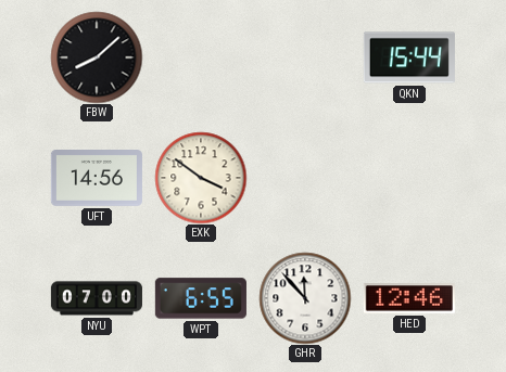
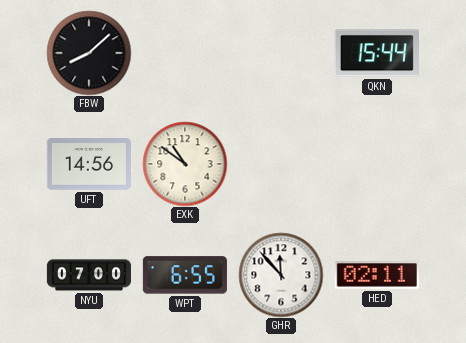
EXK: 3:51 -> 10:51
HED: 12:46 -> 02:11
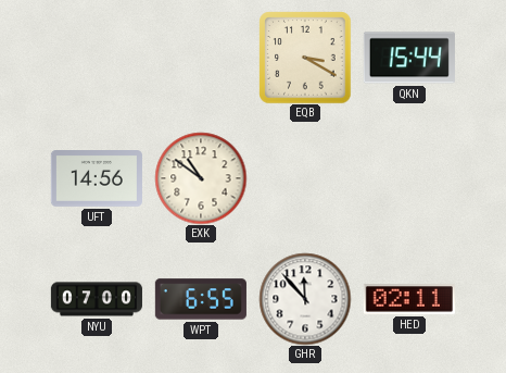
FBW: 8:08 -> none
EQB: none -> 3:20
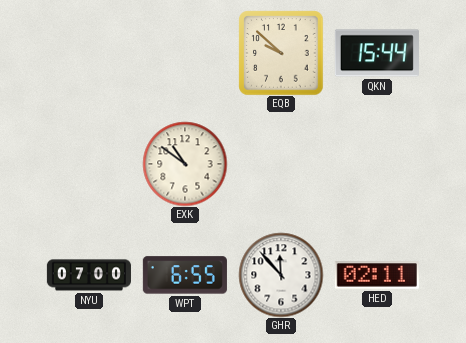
EQB: 3:20 -> 9:52
UFT: 14:56 -> none
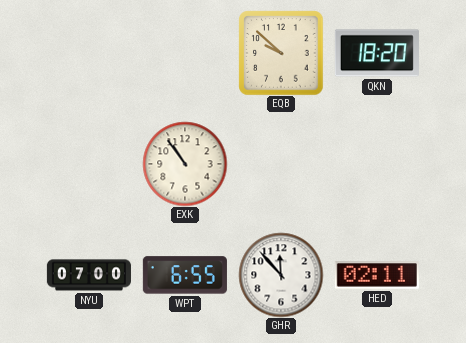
QKN: 15:44 -> 18:20
EXK: 10:51 -> 10:54
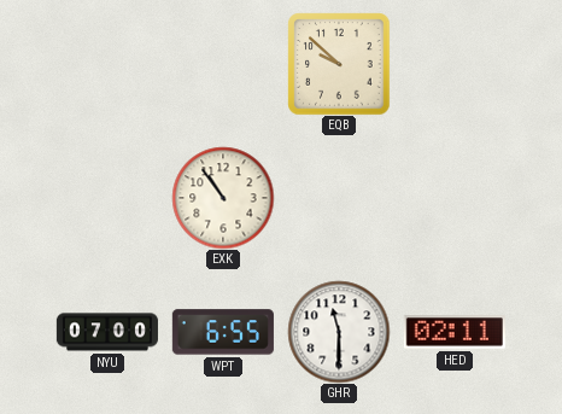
QKN: 18:20 -> none
GHR: 11:53 -> 11:30
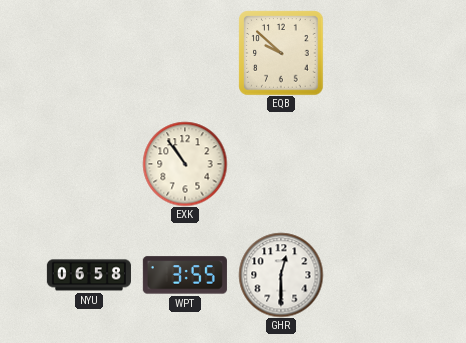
NYU: 07:00 -> 06:58
WPT: 6:55 -> 3:55
GHR: 11:30 -> 12:30
HED: 02:11 -> none
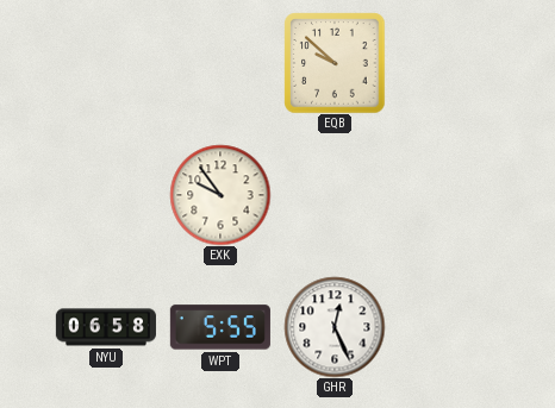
EXK: 10:54 -> 9:54
WPT: 3:55 -> 5:55
GHR: 12:30 -> 12:26
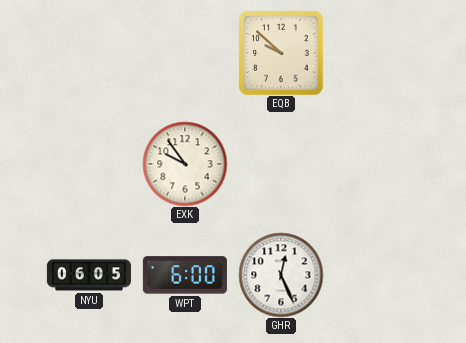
NYU: 06:58 -> 06:05
WPT: 5:55 -> 6:00
